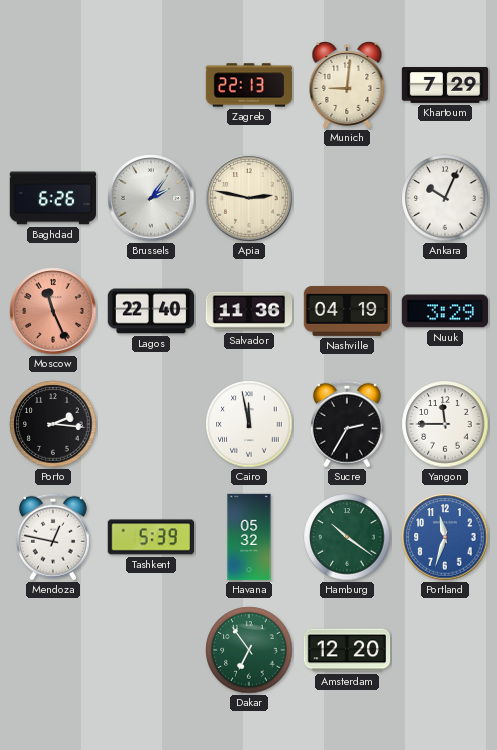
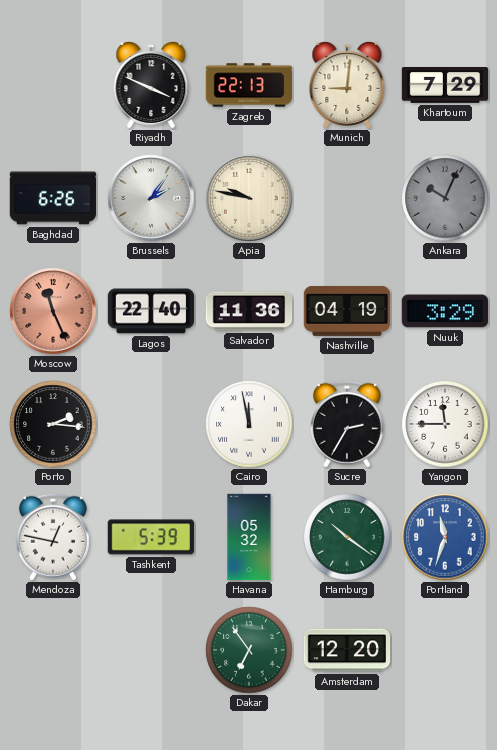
Riyadh: none -> 3:49
Apia: 2:47 -> 9:47
Ankara dial: white -> grey
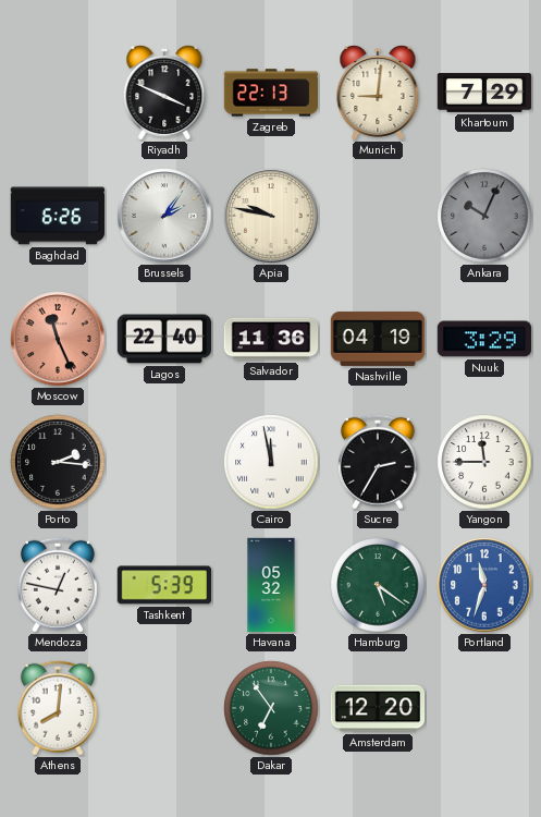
Hamburg: 10:21 -> 5:21
Athens: none -> 8:01
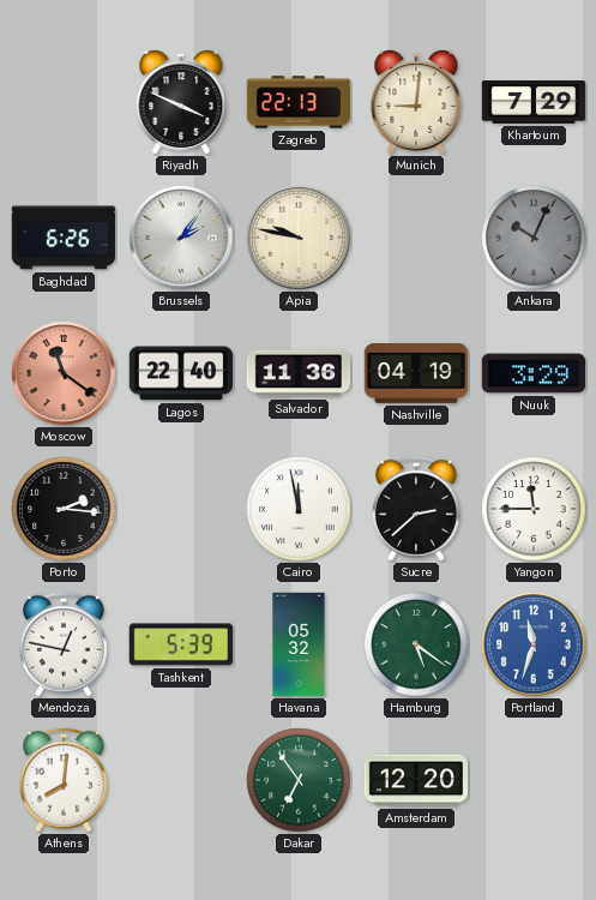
Moscow: 11:26 -> 11:21
Sucre: 2:35 -> 2:38
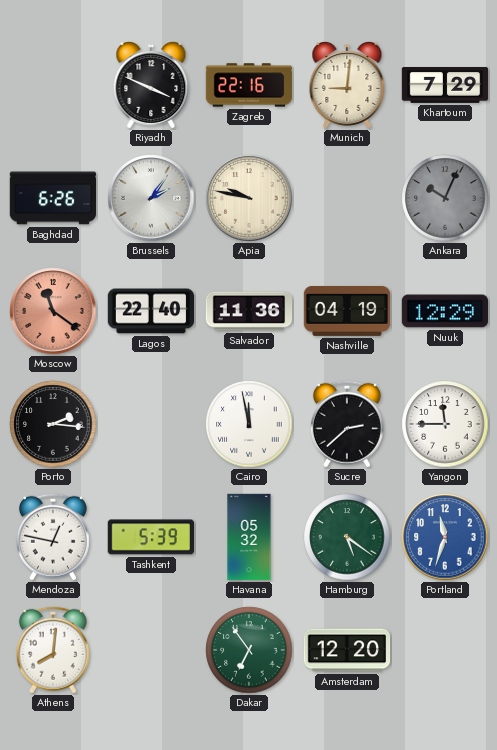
Zagreb: 22:13 -> 22:16
Nuuk: 3:29 -> 12:29
